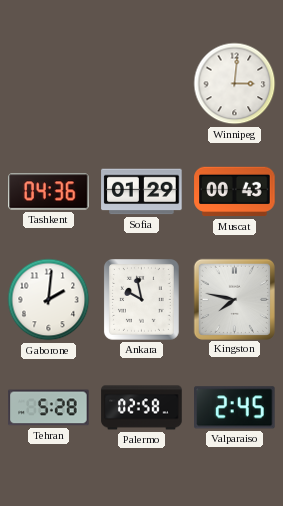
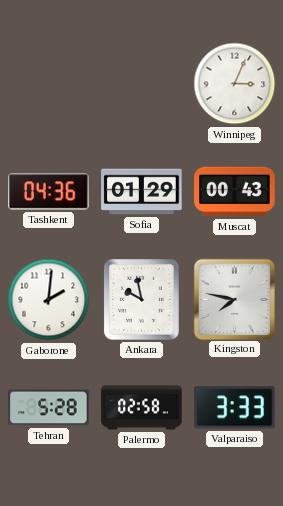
Winnipeg: 3:01 -> 3:04
Valparaiso: 2:45 -> 3:33
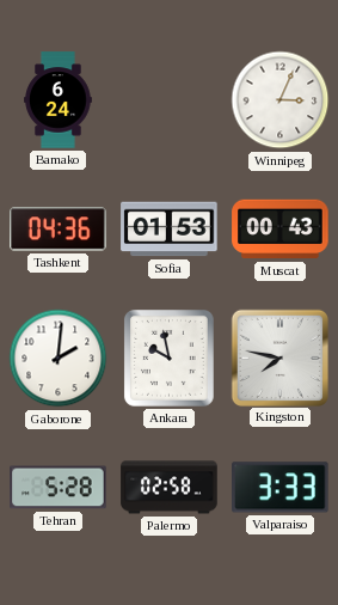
Bamako: none -> 6:24
Sofia: 01:29 -> 01:53
